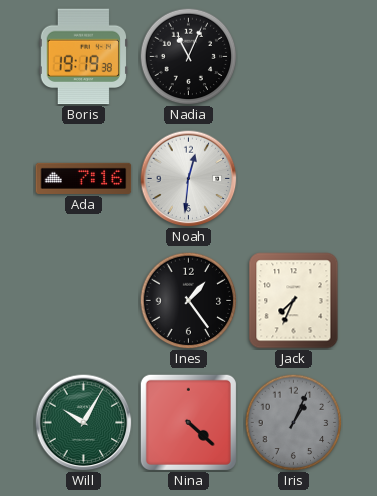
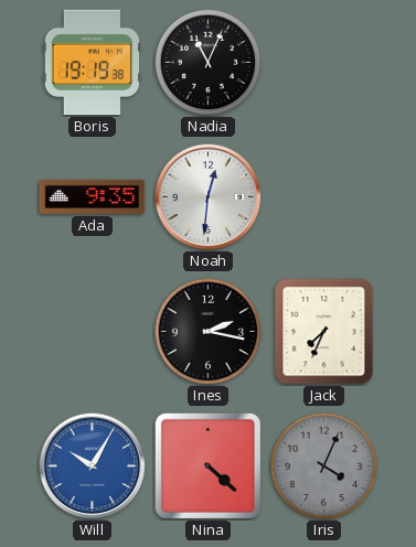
Ada: 7:16 -> 9:35
Ines: 1:24 -> 2:17
Will dial: green -> blue
Iris: 1:04 -> 4:04
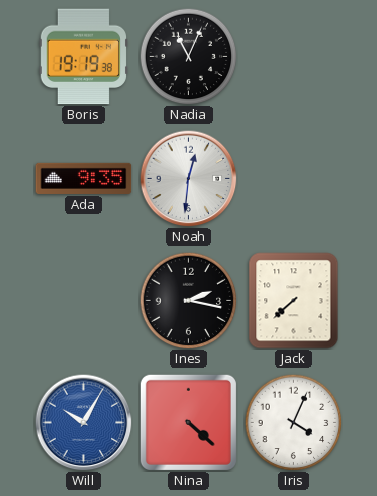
Jack: 7:34 -> 7:38
Iris dial: grey -> white
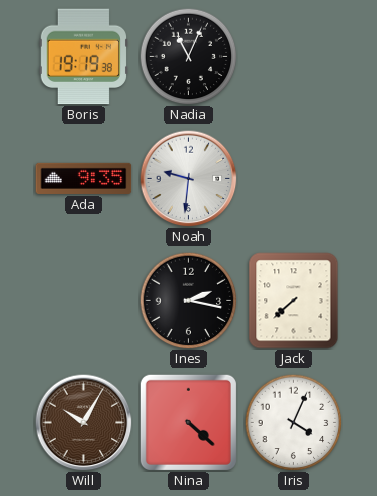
Noah: 12:31 -> 9:31
Will dial: blue -> brown
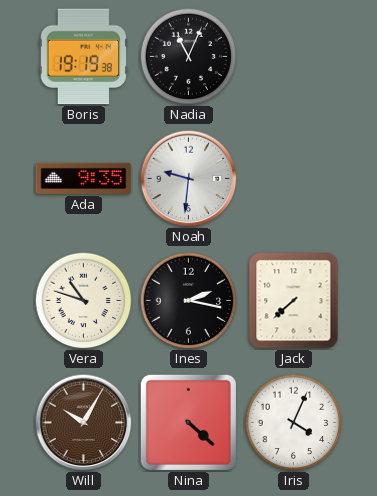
Vera: none -> 10:48
